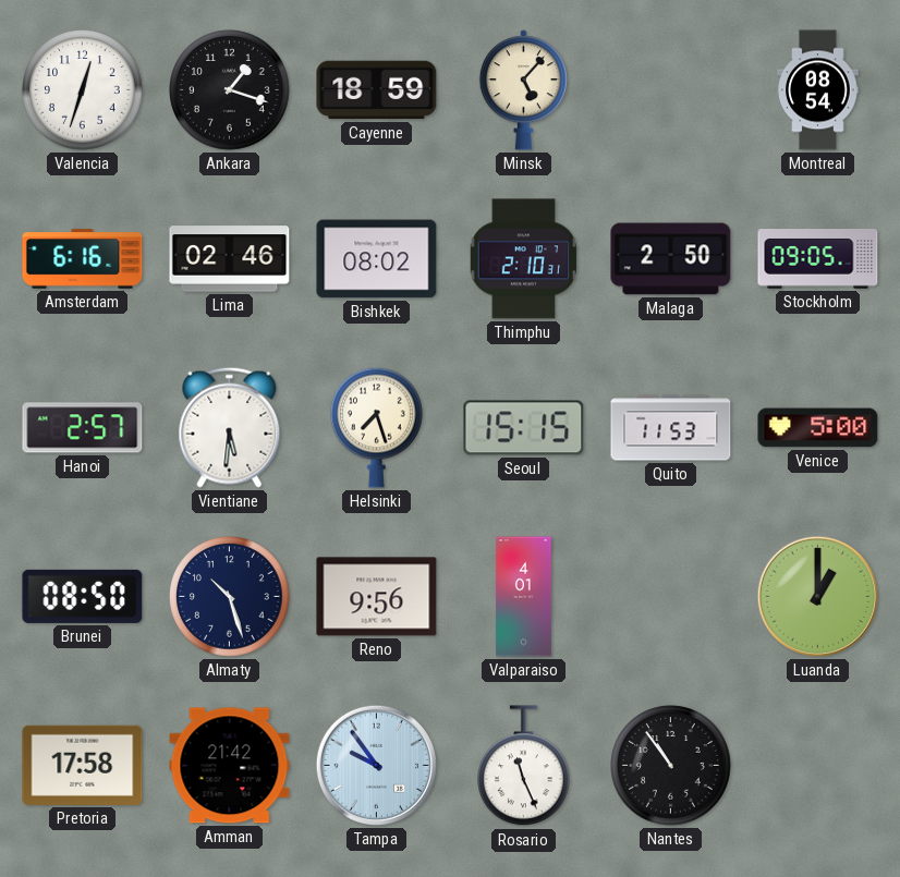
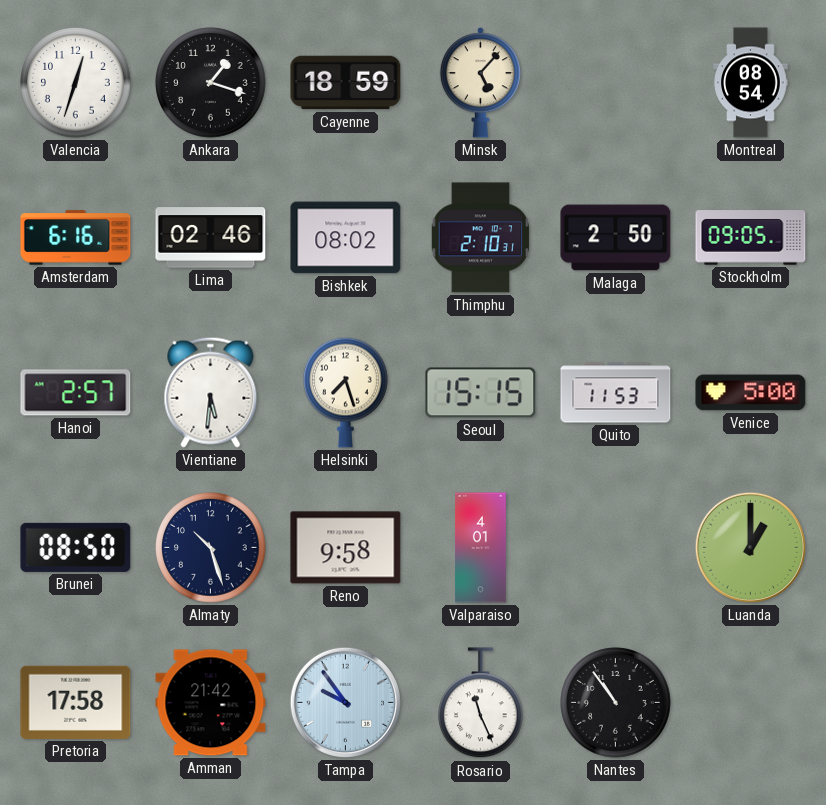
Reno: 9:56 -> 9:58
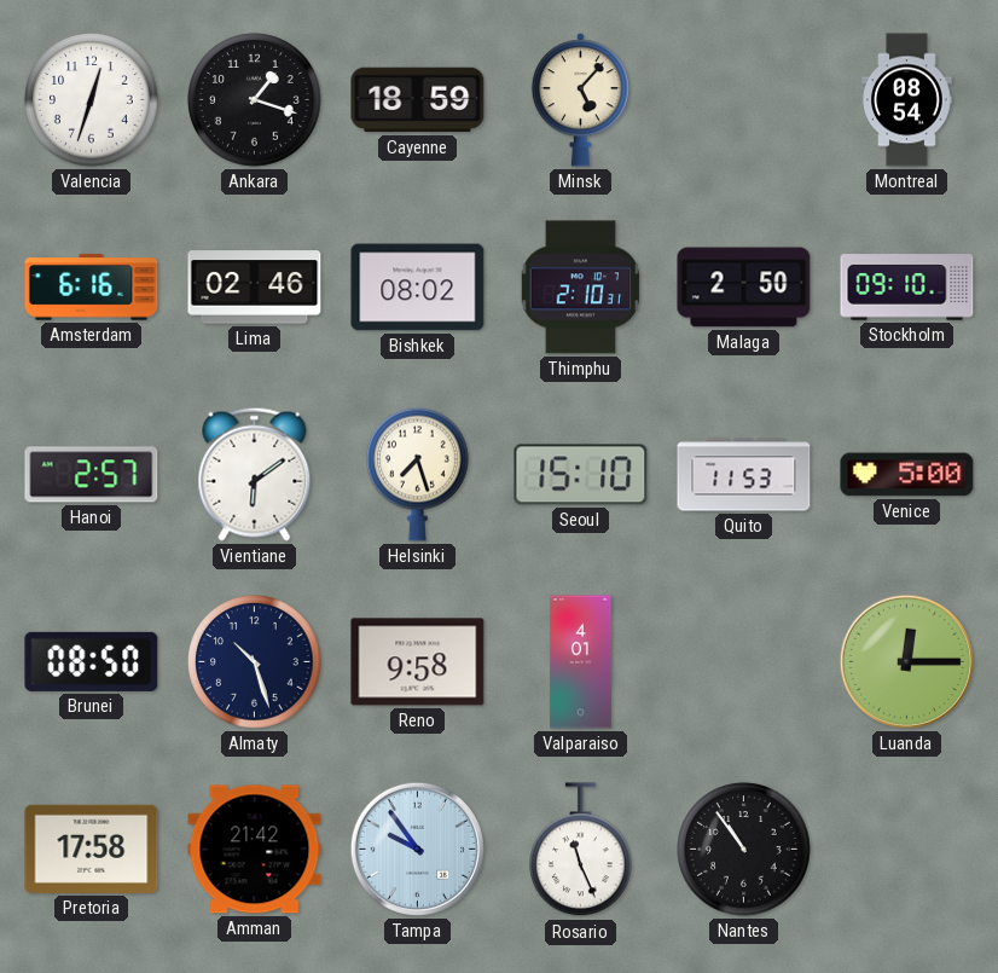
Stockholm: 09:05 -> 09:10
Vientiane: 5:31 -> 6:09
Seoul: 15:15 -> 15:10
Luanda: 1:00 -> 12:15
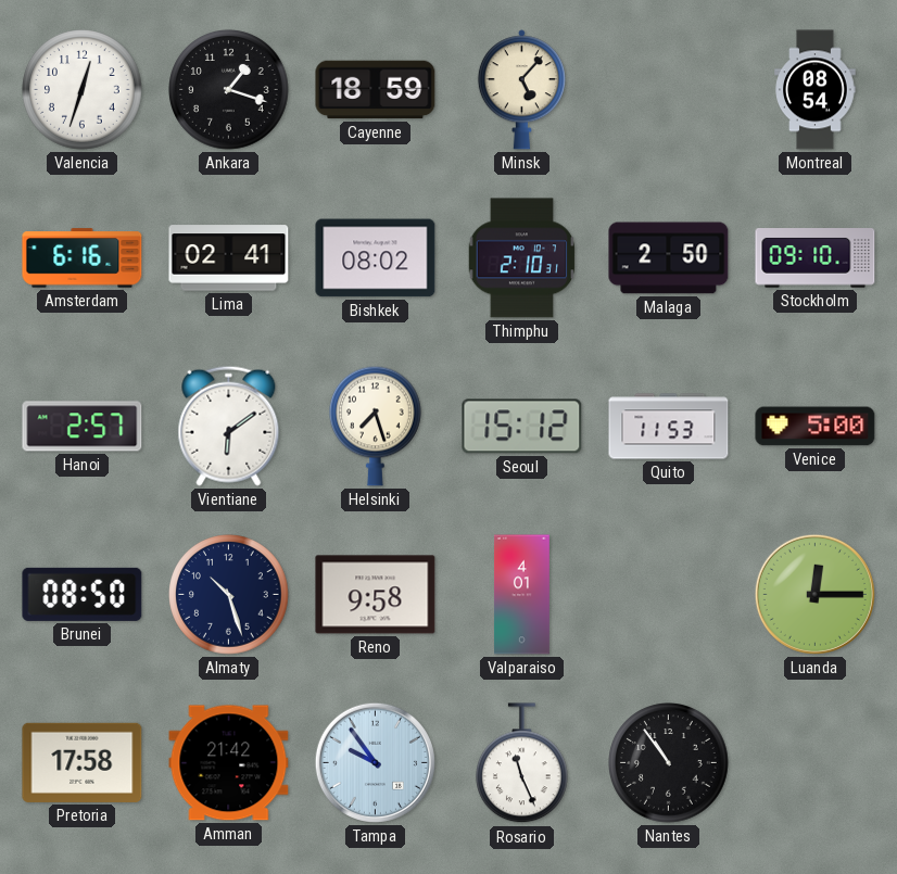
Lima: 02:46 -> 02:41
Seoul: 15:10 -> 15:12
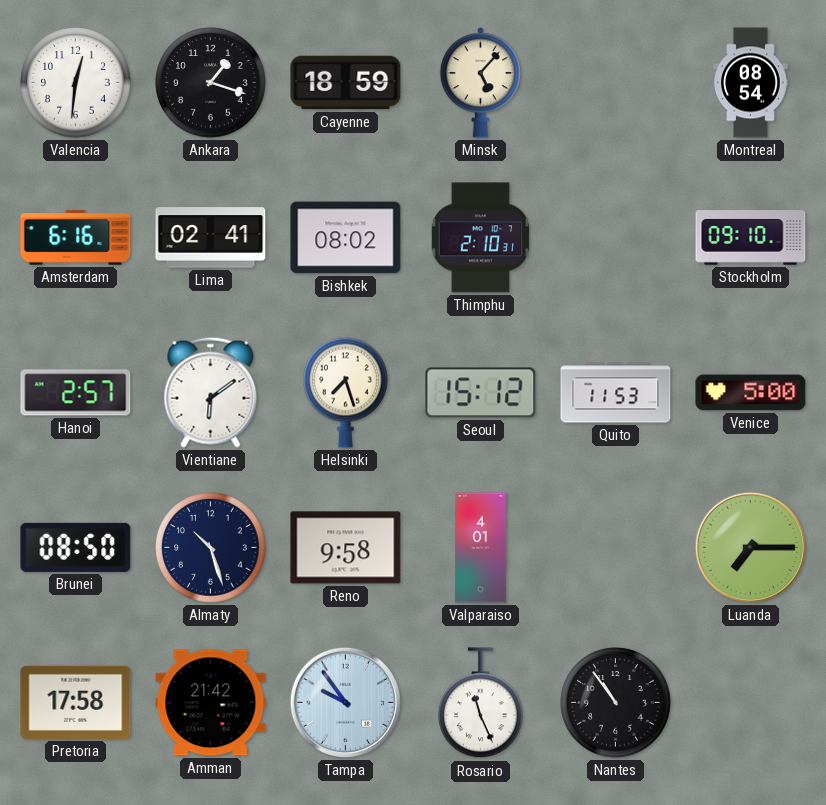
Valencia: 12:33 -> 12:31
Malaga: 2:50 -> none
Luanda: 12:15 -> 7:15
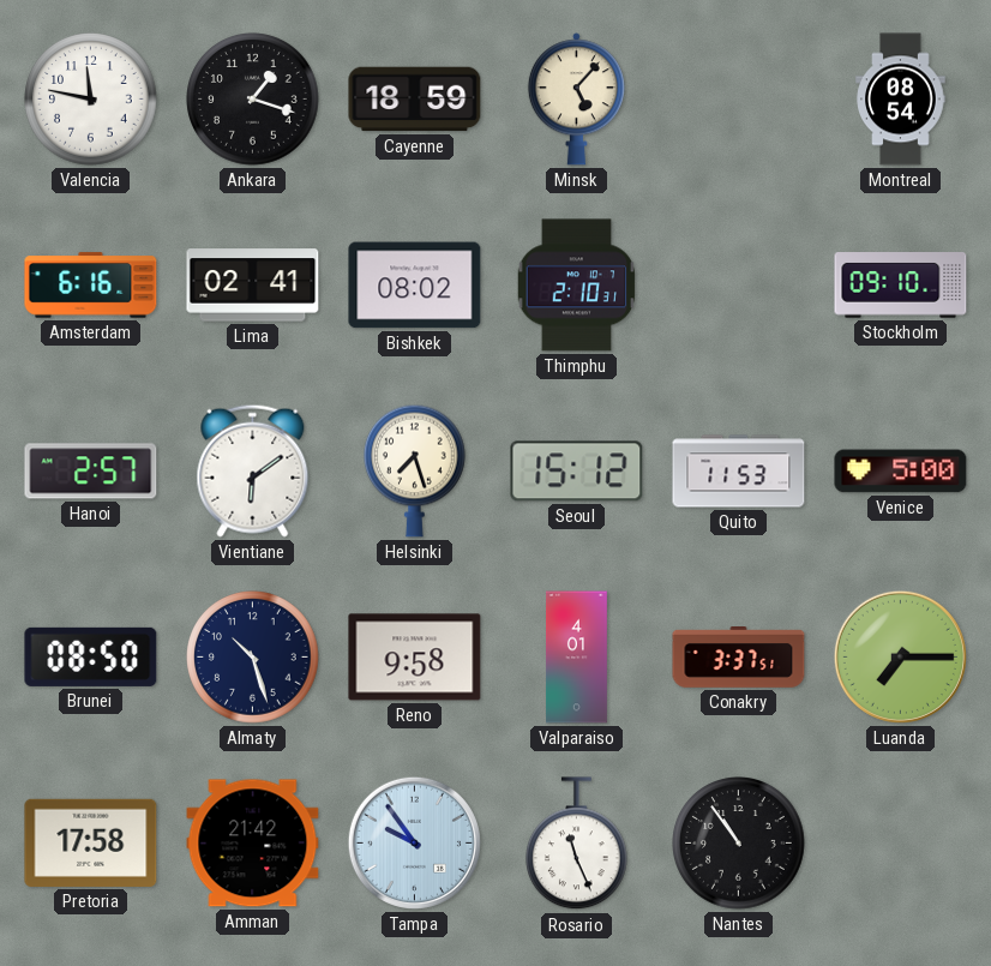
Valencia: 12:31 -> 11:47
Conakry: none -> 3:37
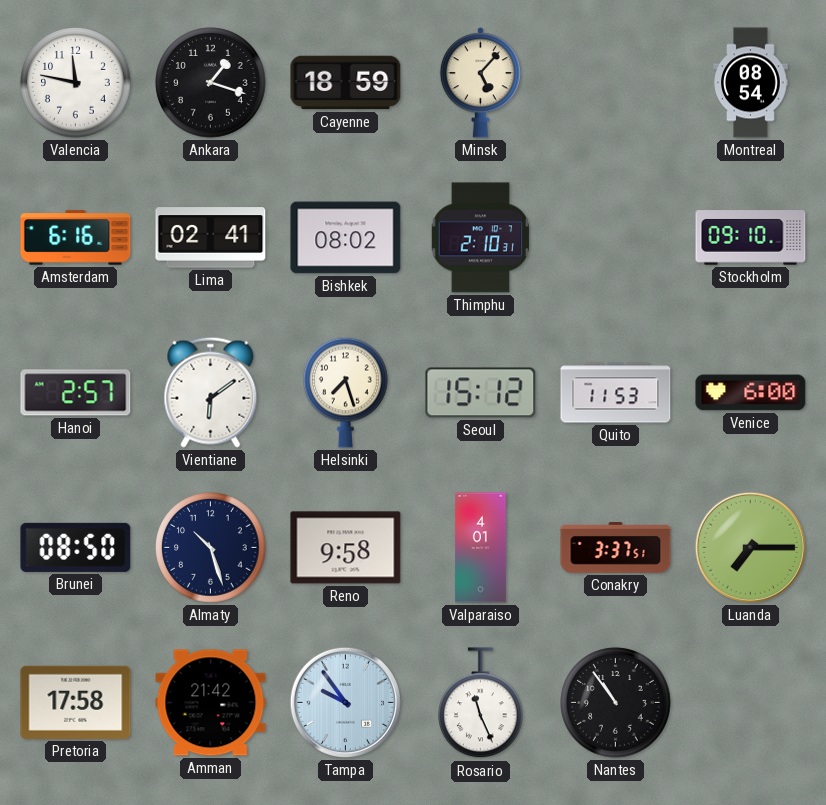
Venice: 5:00 -> 6:00
